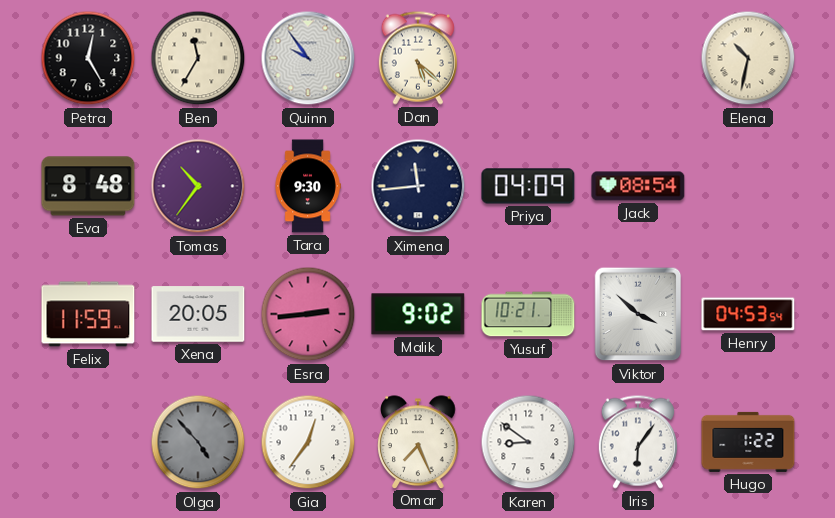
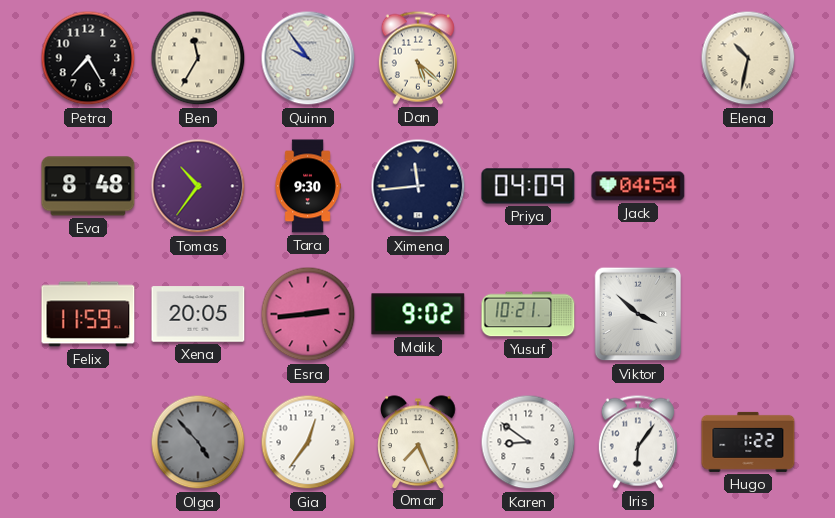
Petra: 12:25 -> 7:25
Jack: 08:54 -> 04:54
Henry: 04:53 -> none
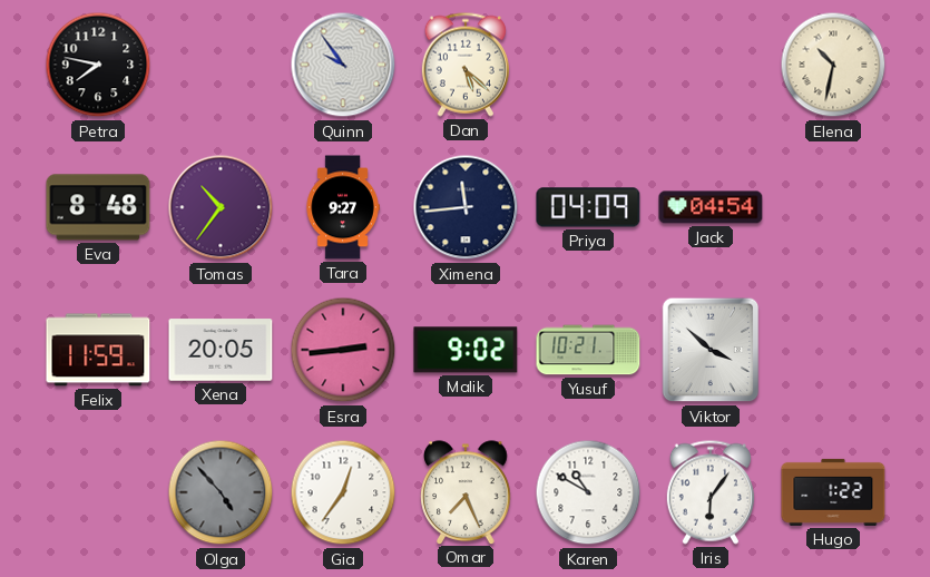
Petra: 7:25 -> 7:47
Ben: 11:35 -> none
Tara: 9:30 -> 9:27
Karen: 8:51 -> 10:50
